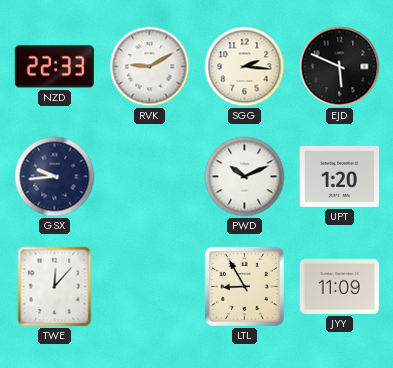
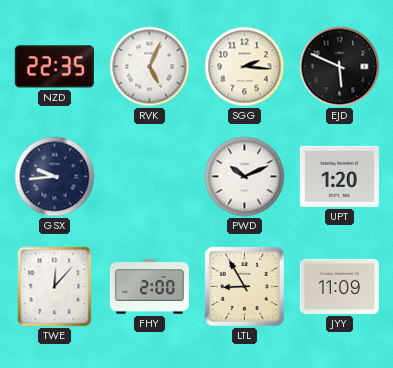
NZD: 22:33 -> 22:35
RVK: 9:10 -> 5:04
FHY: none -> 2:00
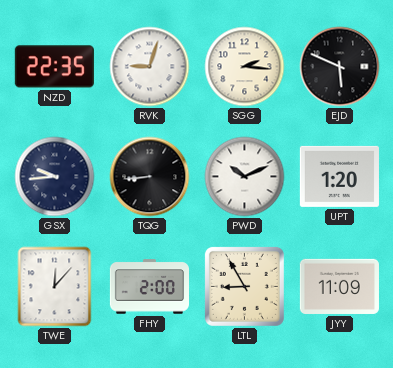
RVK: 5:04 -> 9:03
TQG: none -> 8:44
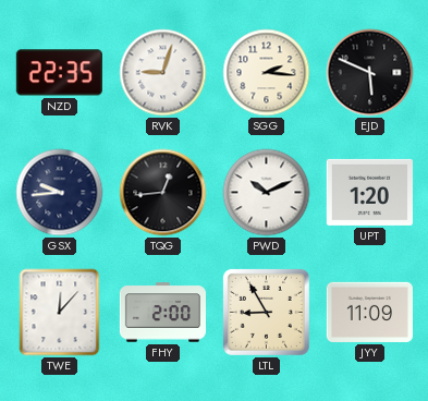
TQG: 8:44 -> 12:44
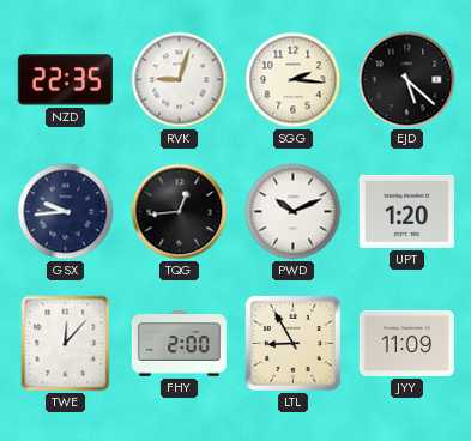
EJD: 5:49 -> 5:22
